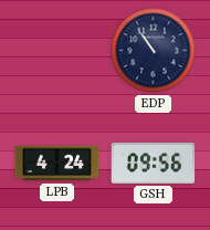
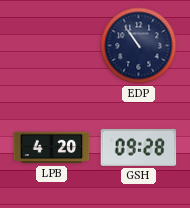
LPB: 4:24 -> 4:20
GSH: 09:56 -> 09:28
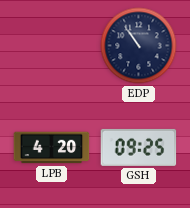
GSH: 09:28 -> 09:25
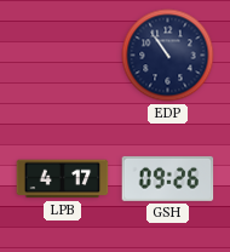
LPB: 4:20 -> 4:17
GSH: 09:25 -> 09:26
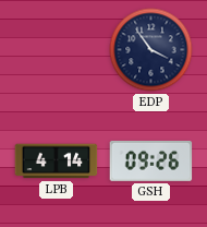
EDP: 10:54 -> 3:54
LPB: 4:17 -> 4:14
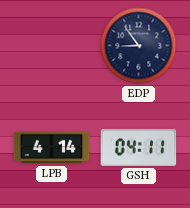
EDP: 3:54 -> 8:54
GSH: 09:26 -> 04:11
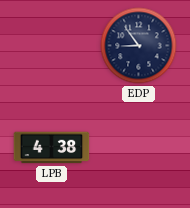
LPB: 4:14 -> 4:38
GSH: 04:11 -> none
